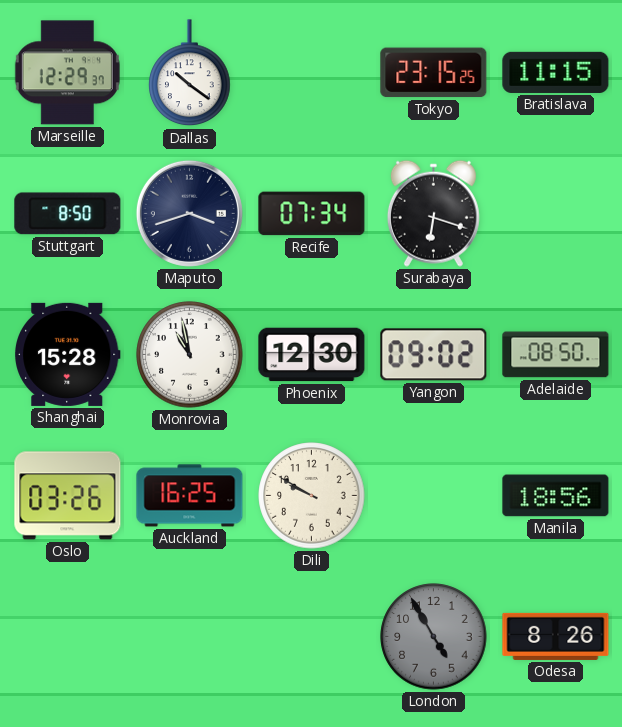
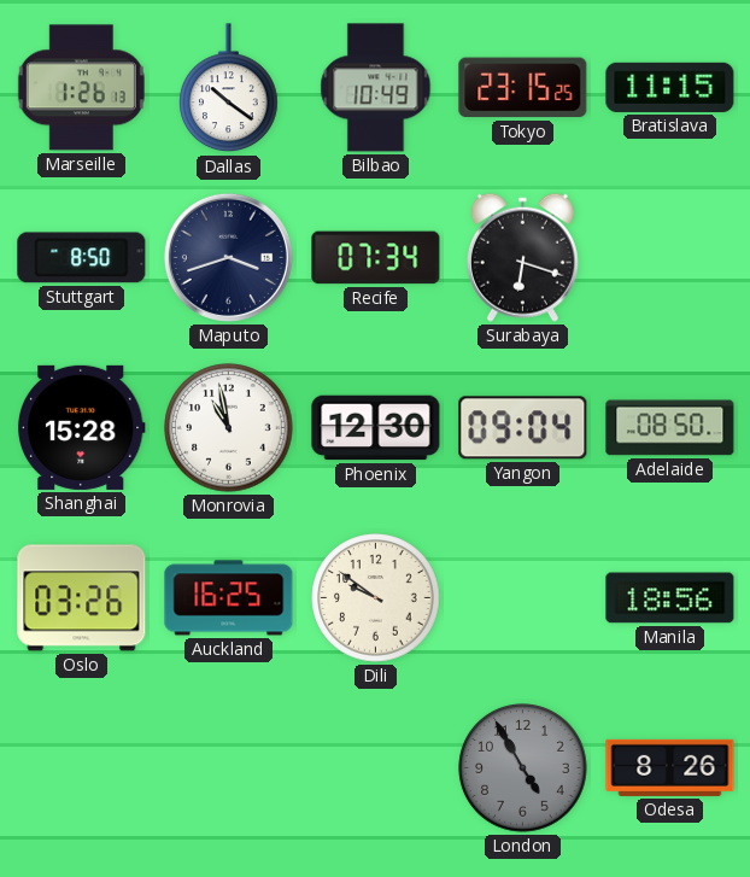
Marseille: 12:29 -> 1:26
Bilbao: none -> 10:49
Yangon: 09:02 -> 09:04
Dili: 9:50 -> 9:51
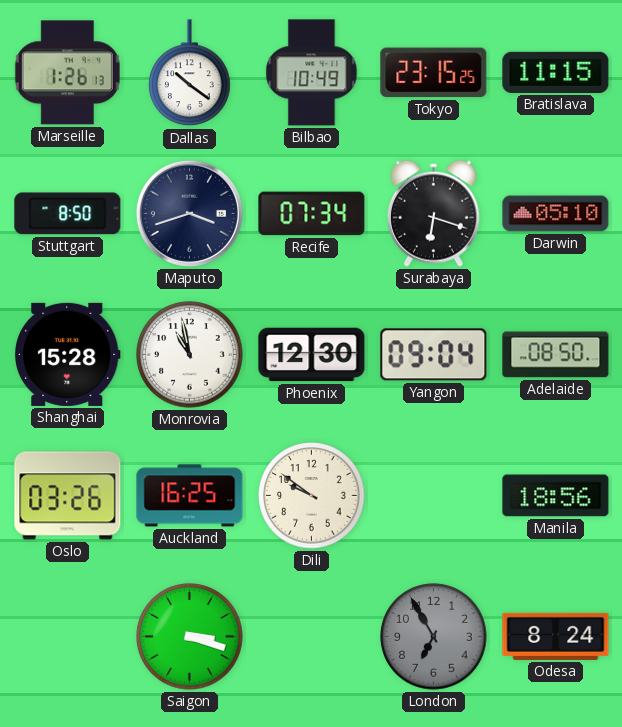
Darwin: none -> 05:10
Saigon: none -> 3:18
London: 4:55 -> 6:55
Odesa: 8:26 -> 8:24
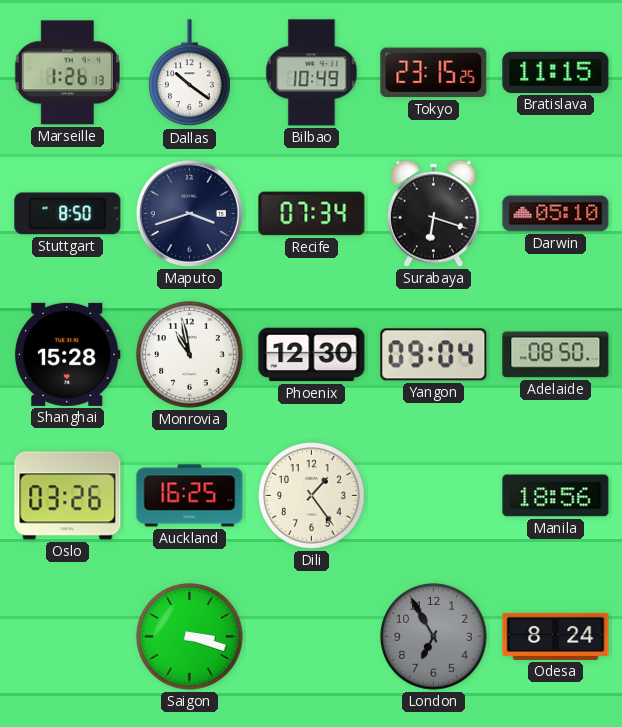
Dili: 9:51 -> 1:24
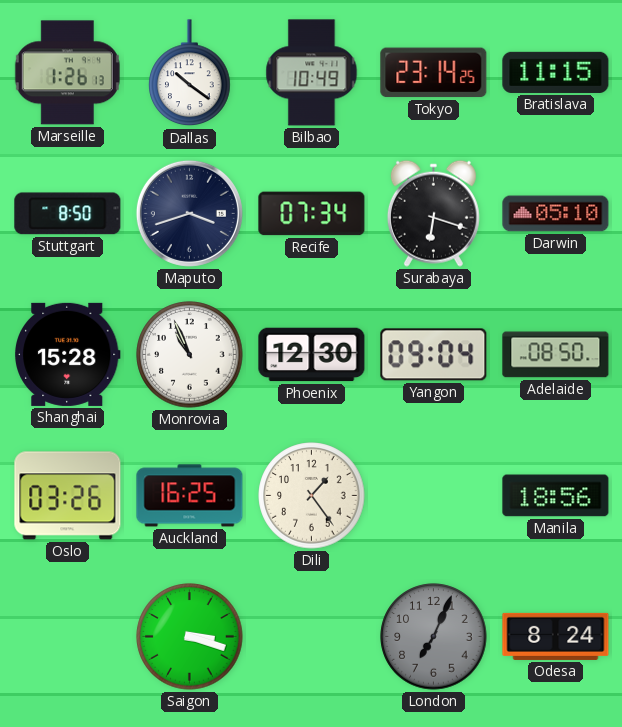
Tokyo: 23:15 -> 23:14
Monrovia: 10:58 -> 10:56
London: 6:55 -> 7:04
